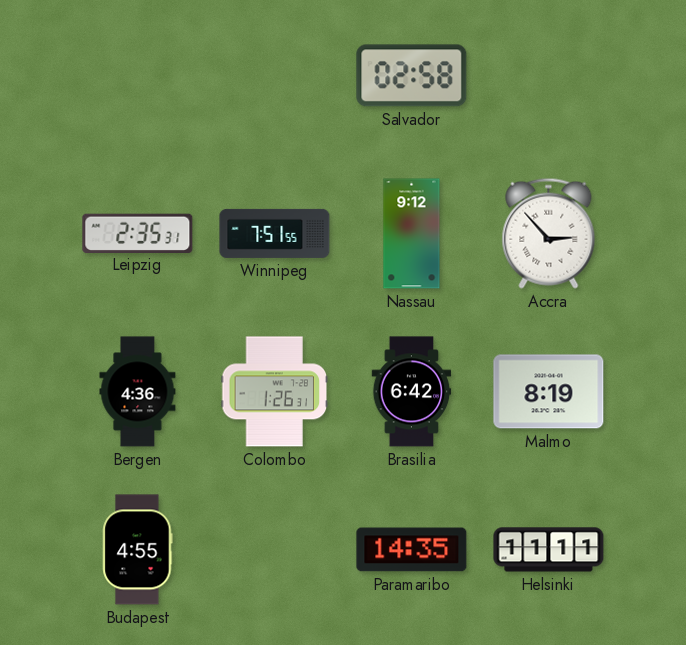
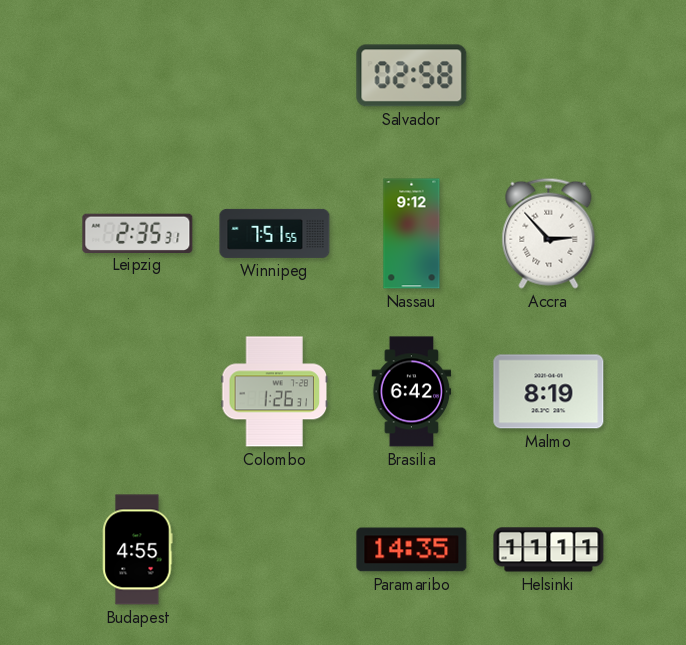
Bergen: 4:36 -> none
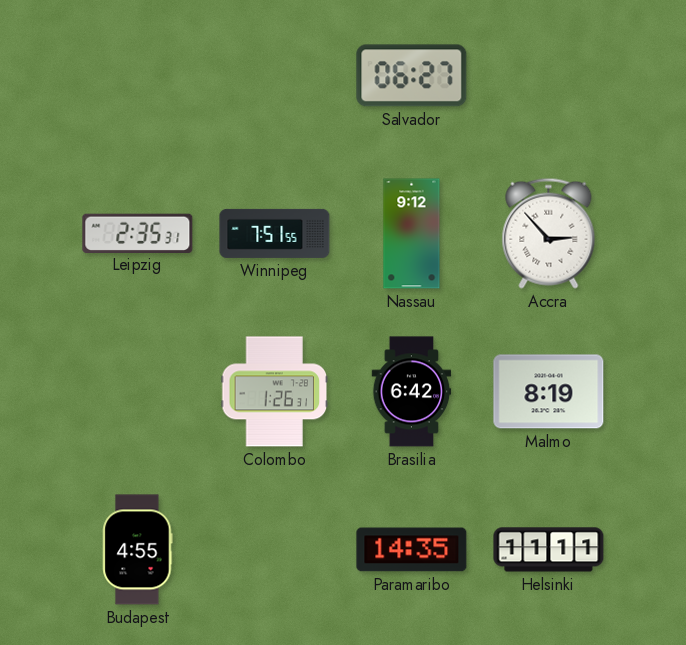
Salvador: 02:58 -> 06:27
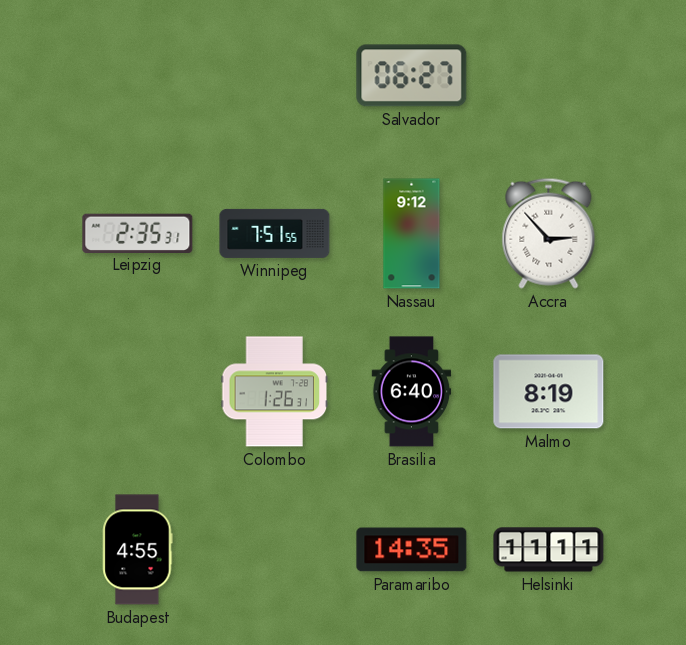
Brasilia: 6:42 -> 6:40
